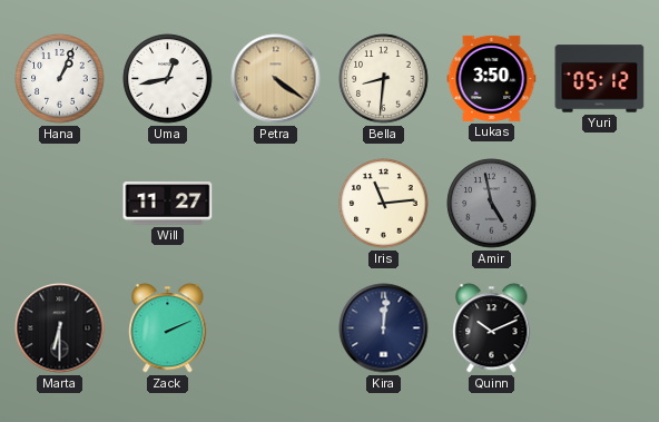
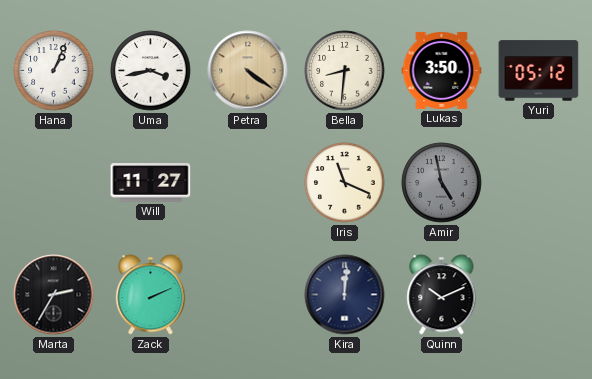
Uma: 12:43 -> 3:43
Iris: 11:14 -> 11:19
Marta: 6:30 -> 2:35
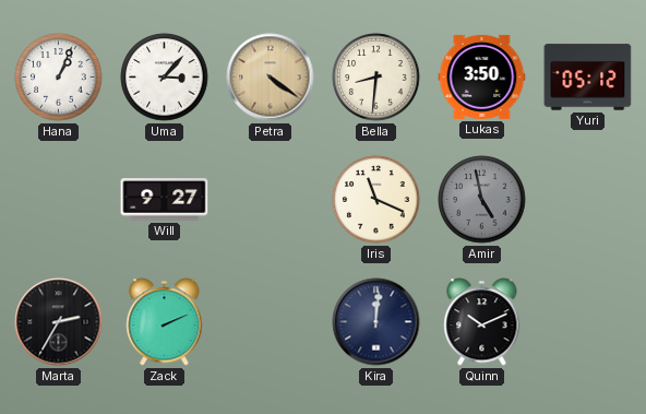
Uma: 3:43 -> 3:07
Will: 11:27 -> 9:27
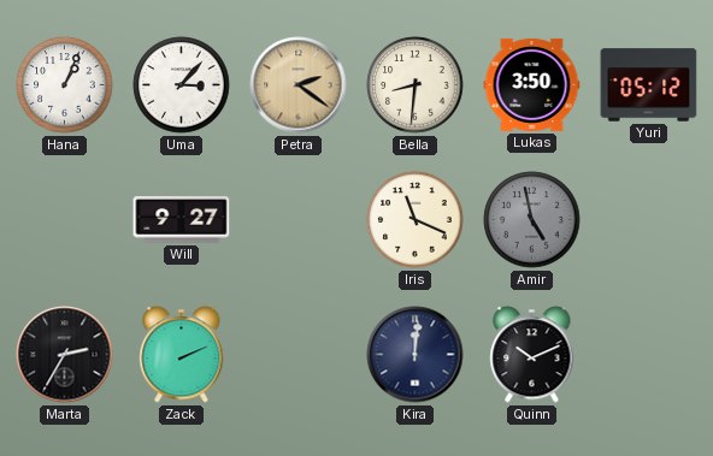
Petra: 4:21 -> 2:21
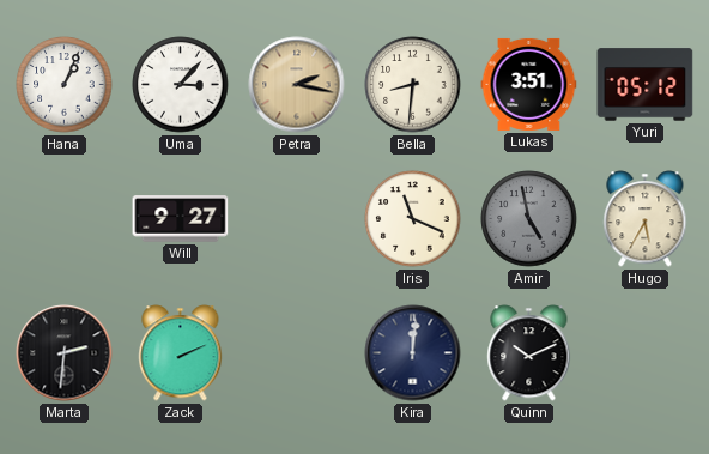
Petra: 2:21 -> 2:17
Lukas: 3:50 -> 3:51
Hugo: none -> 5:35
Marta: 2:35 -> 2:31
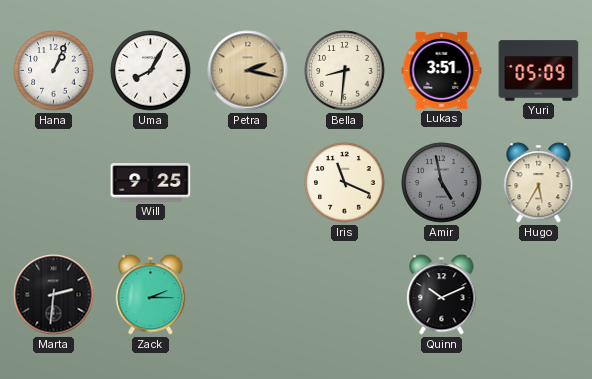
Uma: 3:07 -> 8:05
Yuri: 05:12 -> 05:09
Will: 9:27 -> 9:25
Zack: 2:11 -> 2:15
Kira: 12:01 -> none
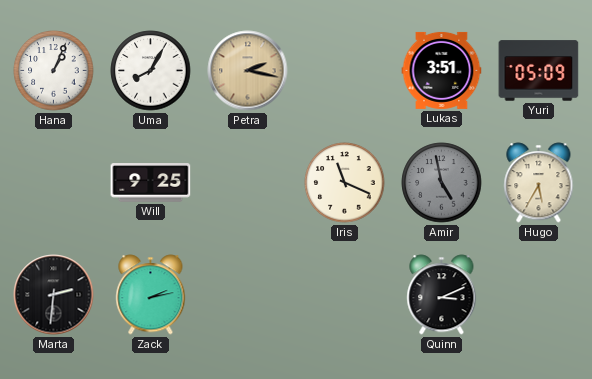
Bella: 8:31 -> none
Zack: 2:15 -> 2:13
Quinn: 10:11 -> 3:11
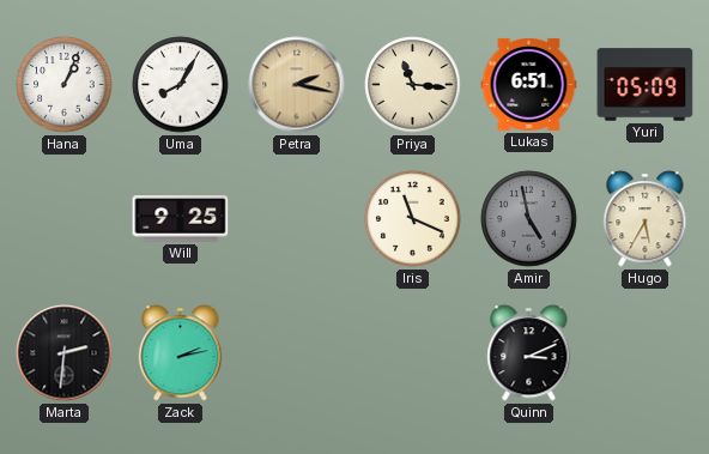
Priya: none -> 11:16
Lukas: 3:51 -> 6:51
